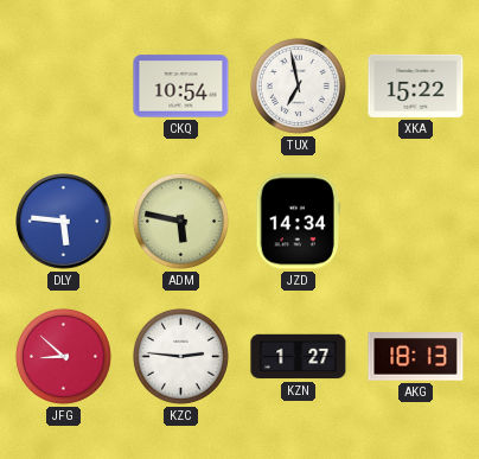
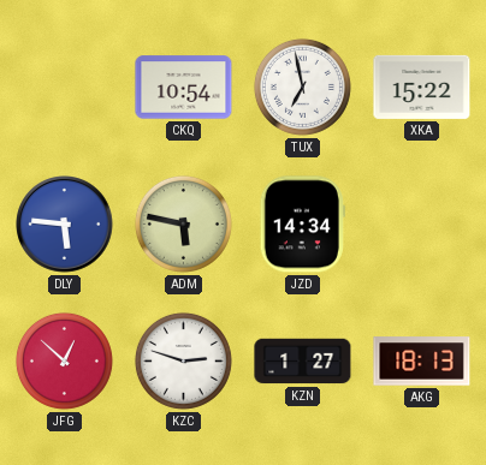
JFG: 8:52 -> 12:52
KZC: 2:46 -> 2:48
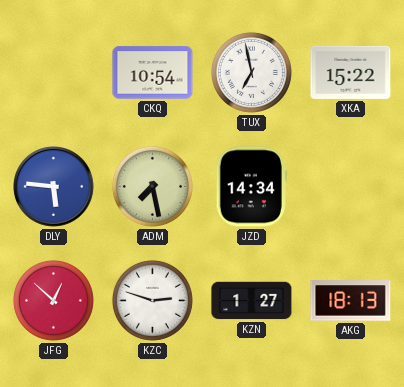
ADM: 5:47 -> 7:28
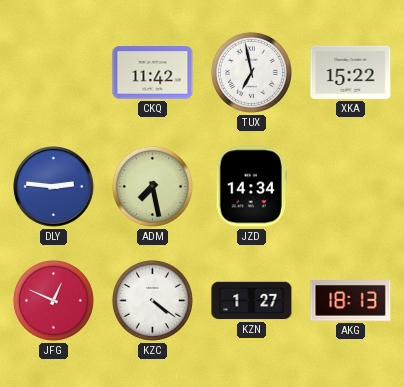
CKQ: 10:54 -> 11:42
DLY: 5:46 -> 2:46
JFG: 12:52 -> 12:49
KZC: 2:48 -> 4:21
